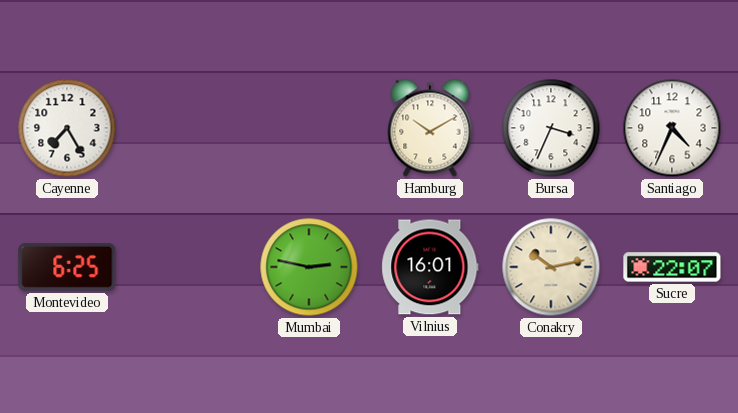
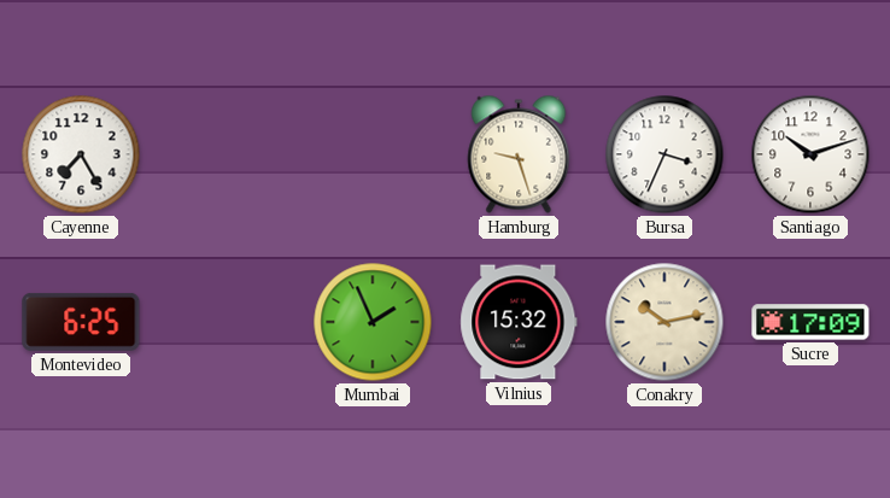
Hamburg: 10:10 -> 9:27
Santiago: 4:34 -> 10:12
Mumbai: 2:47 -> 1:56
Vilnius: 16:01 -> 15:32
Sucre: 22:07 -> 17:09
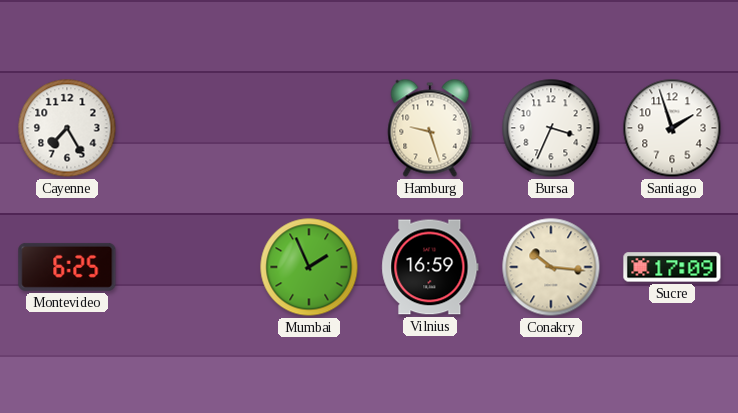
Santiago: 10:12 -> 1:57
Vilnius: 15:32 -> 16:59
Conakry: 10:13 -> 10:16
